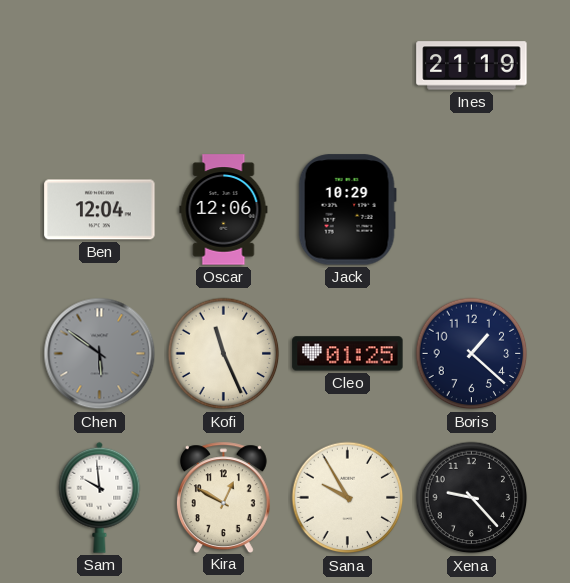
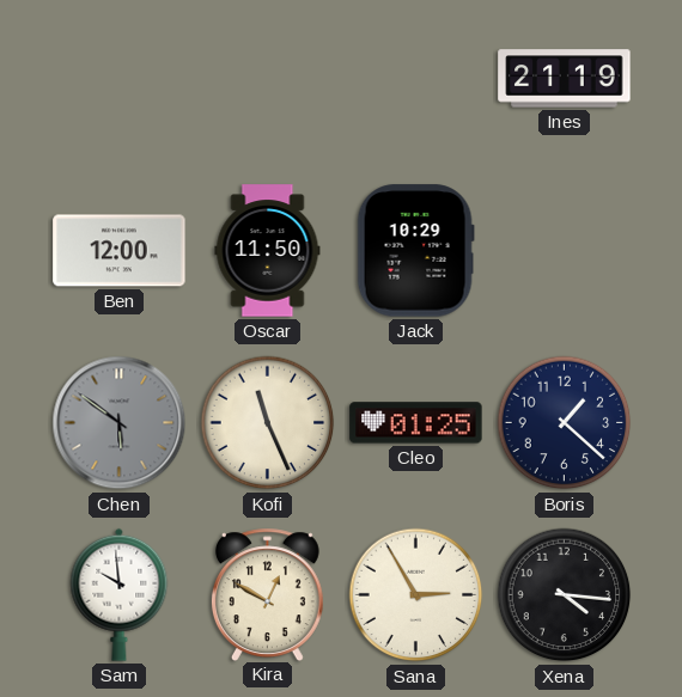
Ben: 12:04 -> 12:00
Oscar: 12:06 -> 11:50
Sana: 9:55 -> 2:55
Xena: 9:23 -> 4:16
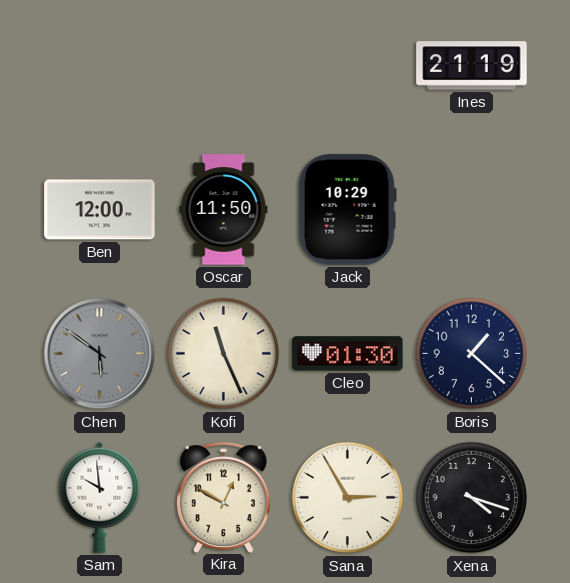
Cleo: 01:25 -> 01:30
Xena: 4:16 -> 4:18
